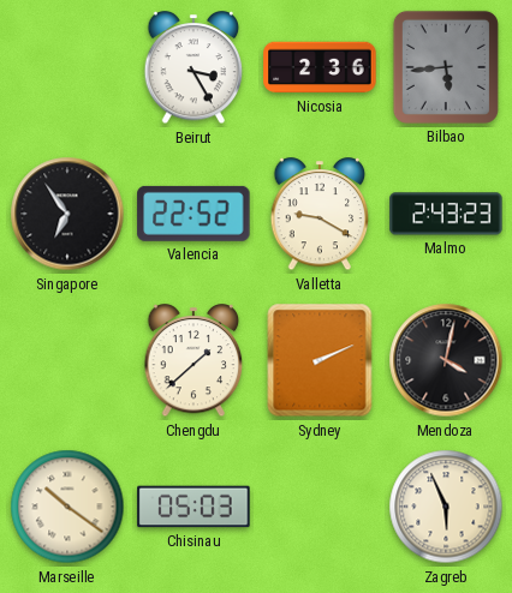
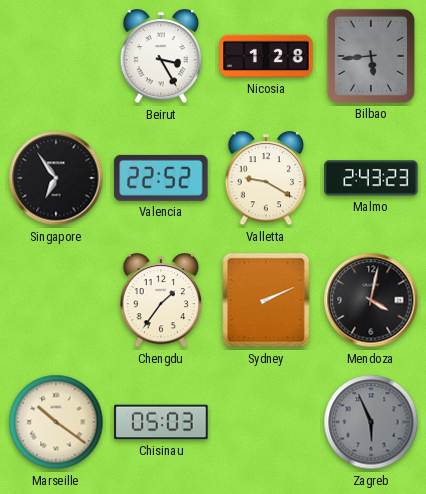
Nicosia: 2:36 -> 1:28
Chengdu: 1:38 -> 1:36
Zagreb dial: cream -> grey
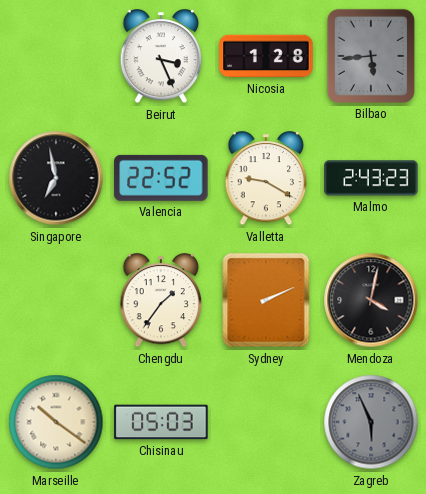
Beirut: 3:25 -> 3:26
Singapore: 6:54 -> 6:58
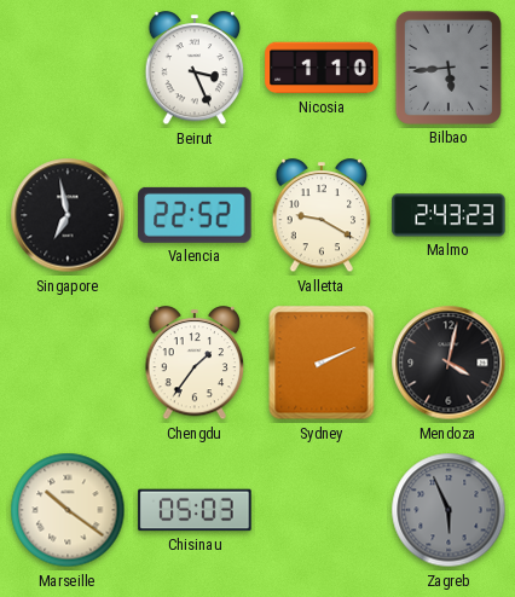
Nicosia: 1:28 -> 1:10
